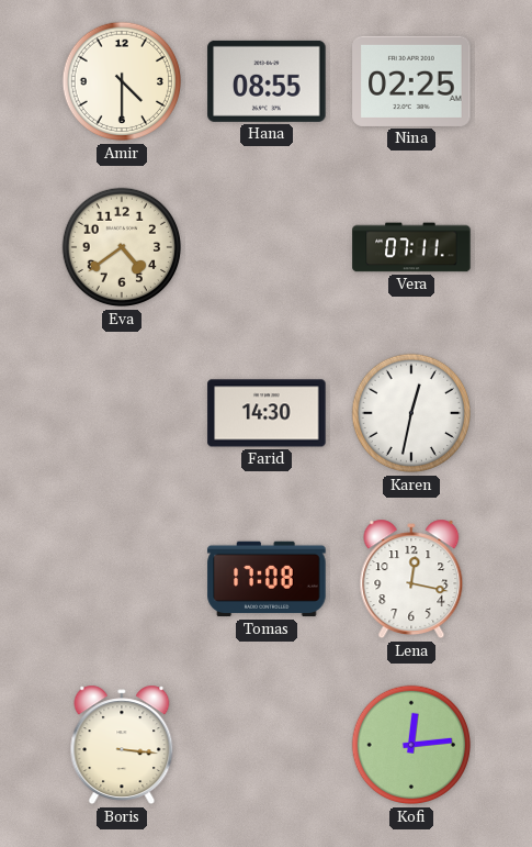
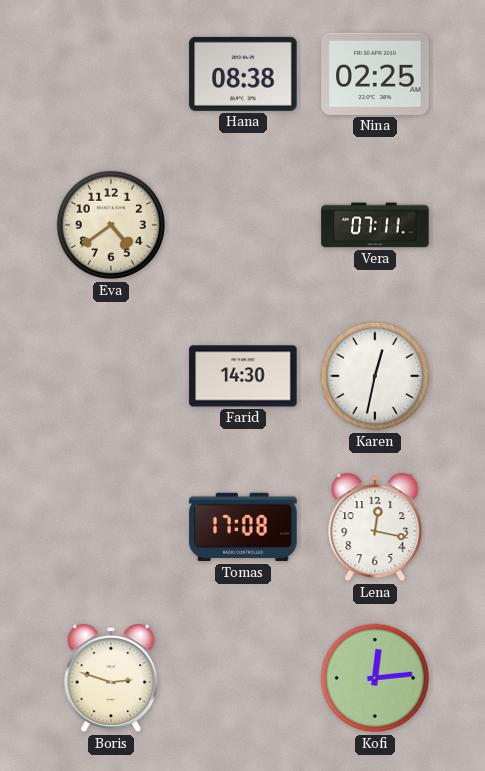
Amir: 4:30 -> none
Hana: 08:55 -> 08:38
Boris: 3:16 -> 2:48
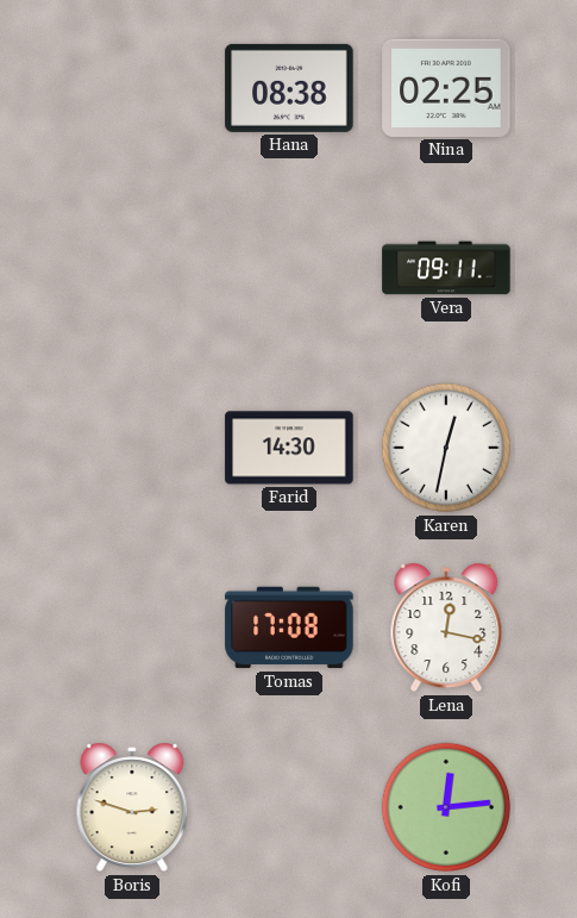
Eva: 4:39 -> none
Vera: 07:11 -> 09:11
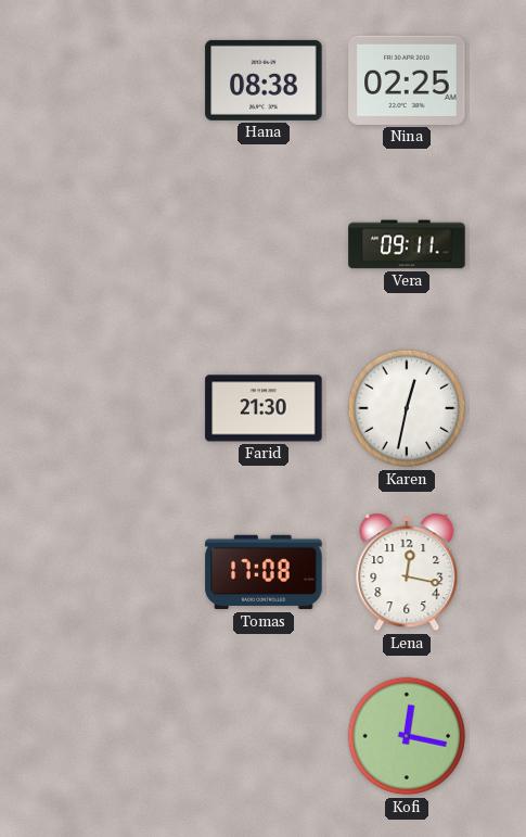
Farid: 14:30 -> 21:30
Boris: 2:48 -> none
Kofi: 12:14 -> 12:17
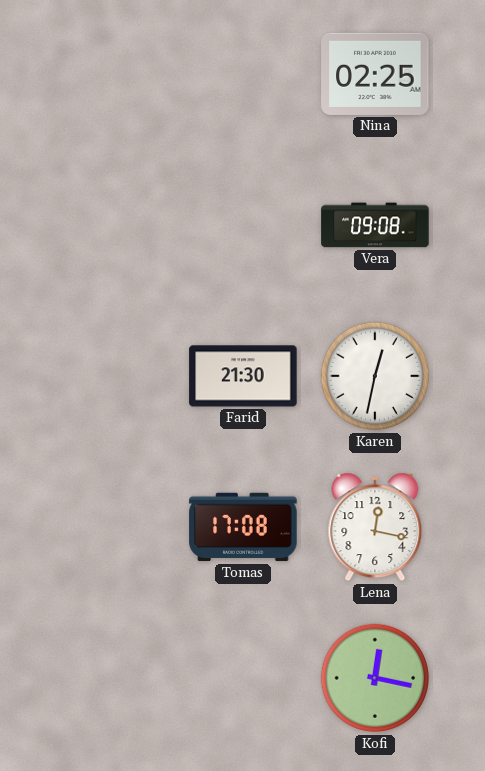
Hana: 08:38 -> none
Vera: 09:11 -> 09:08
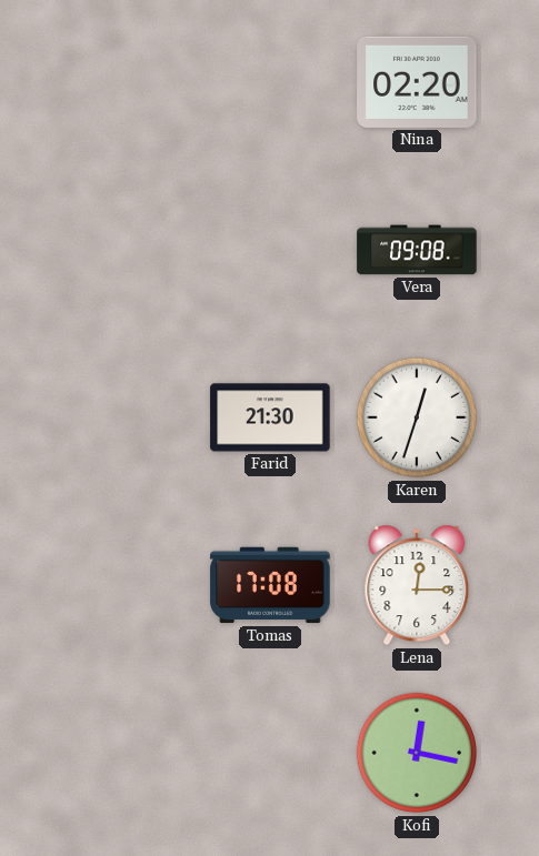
Nina: 02:25 -> 02:20
Karen: 12:32 -> 12:33
Lena: 12:17 -> 12:15
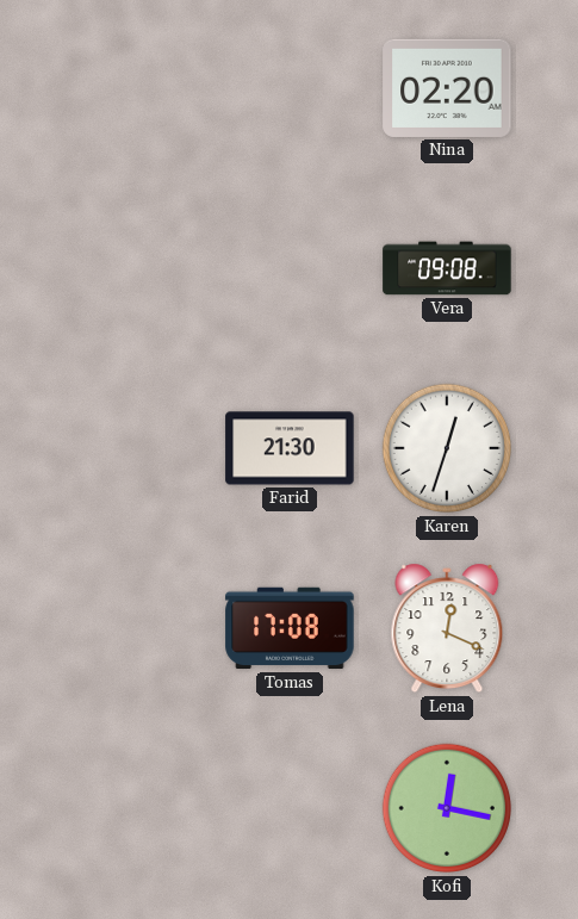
Lena: 12:15 -> 12:19
